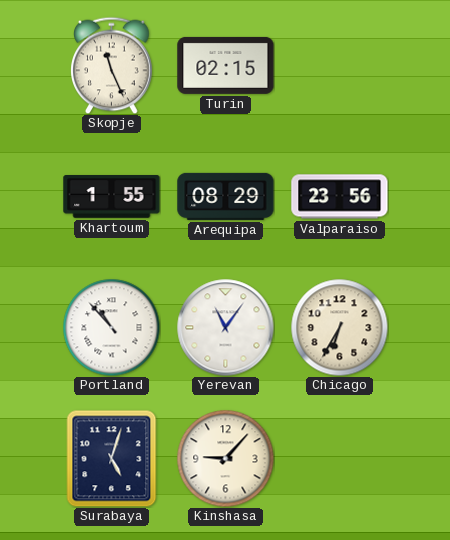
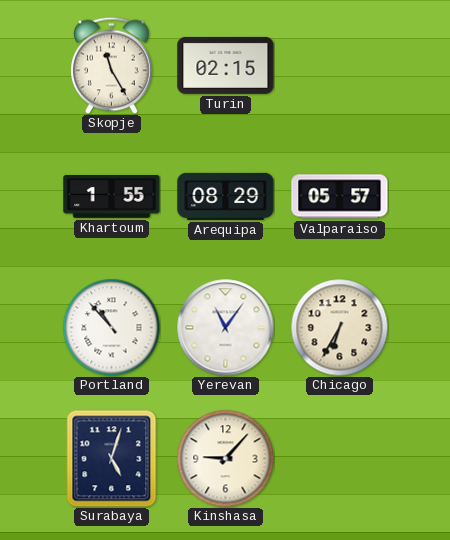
Skopje: 11:26 -> 11:25
Valparaiso: 23:56 -> 05:57
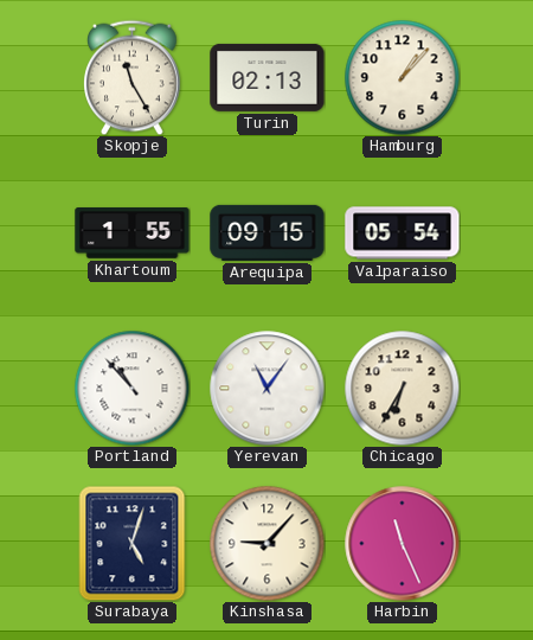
Turin: 02:15 -> 02:13
Hamburg: none -> 1:07
Arequipa: 08:29 -> 09:15
Valparaiso: 05:57 -> 05:54
Harbin: none -> 11:26
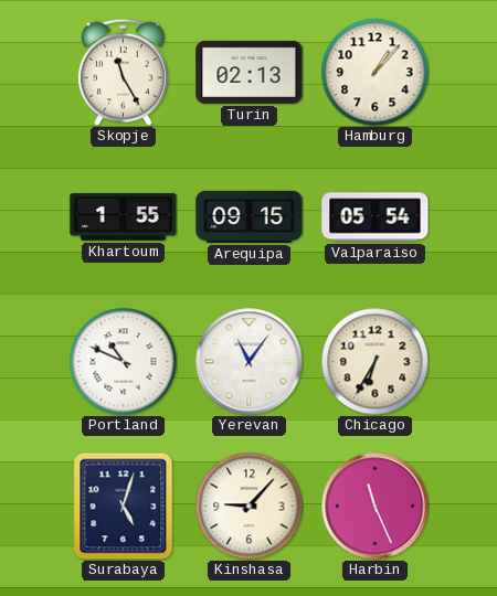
Portland: 10:53 -> 10:49
